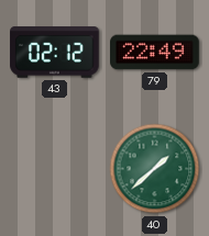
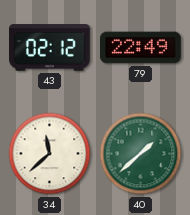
34: none -> 11:38
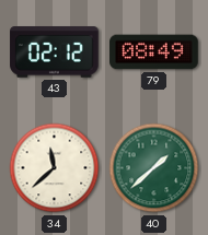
79: 22:49 -> 08:49
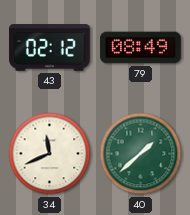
34: 11:38 -> 11:41
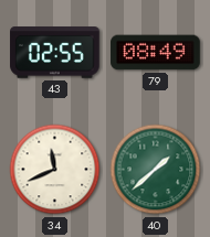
43: 02:12 -> 02:55
